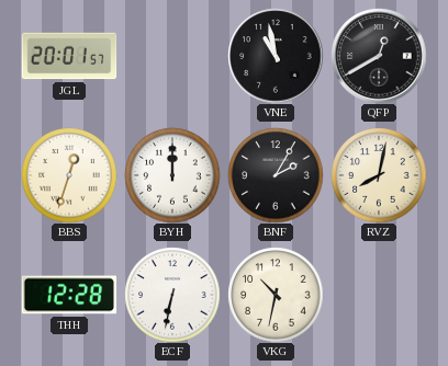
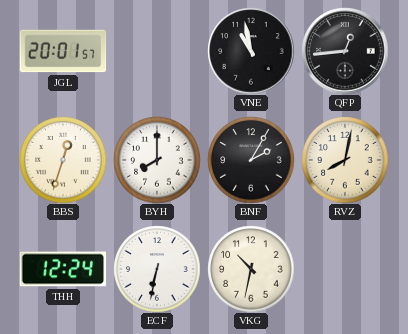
QFP: 12:40 -> 12:44
BYH: 12:00 -> 8:00
THH: 12:28 -> 12:24
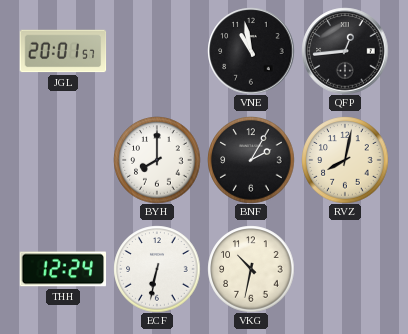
BBS: 12:33 -> none
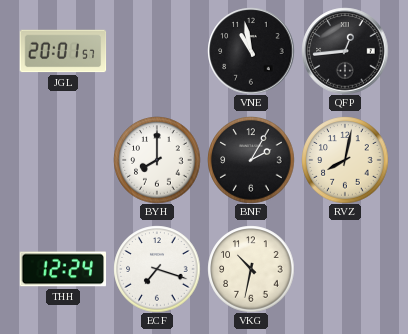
ECF: 6:32 -> 7:18
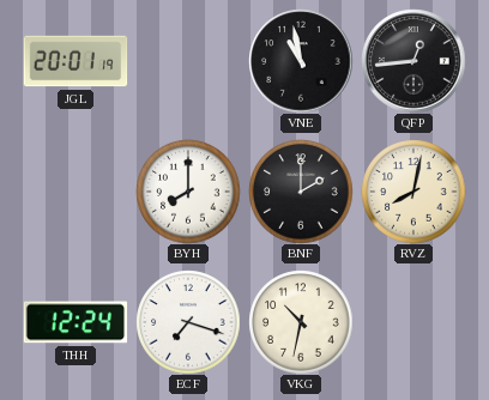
JGL: 20:01:57 -> 20:01:19
BNF: 2:05 -> 2:00
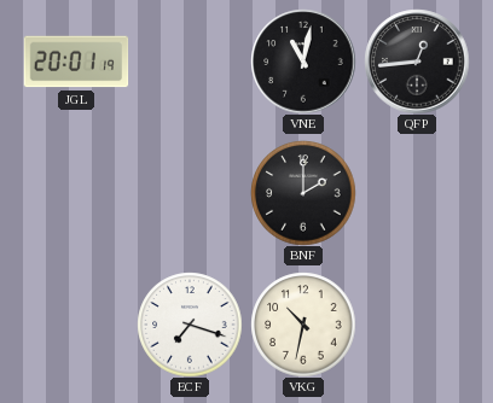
VNE: 10:58 -> 11:02
BYH: 8:00 -> none
RVZ: 8:02 -> none
THH: 12:24 -> none
